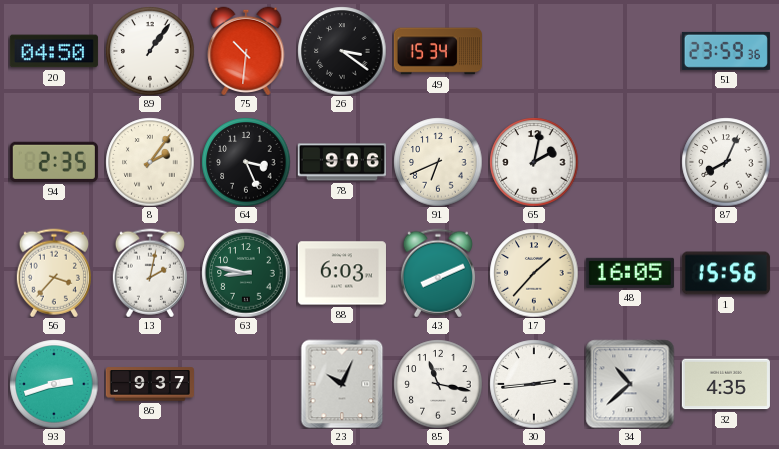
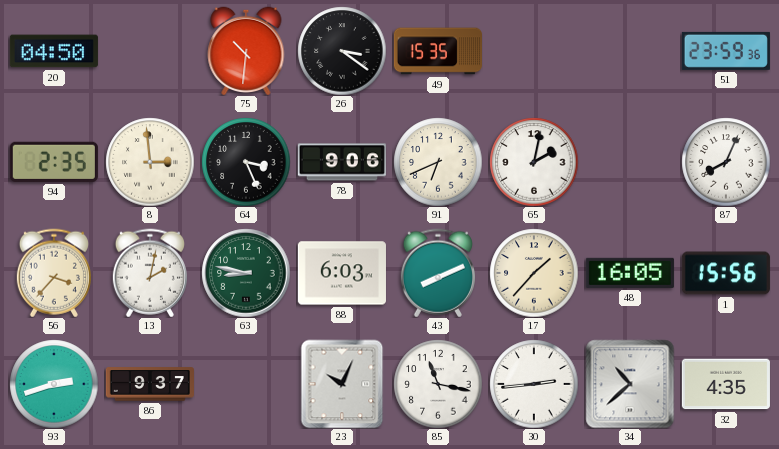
89: 1:06 -> none
49: 15:34 -> 15:35
8: 2:06 -> 2:59
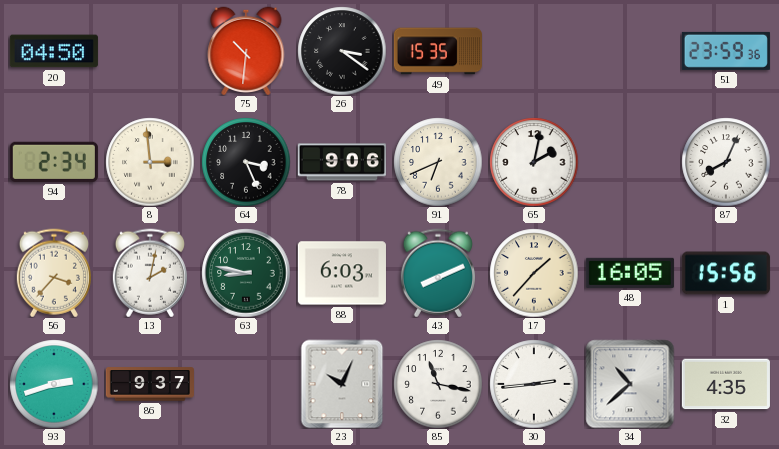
94: 2:35 -> 2:34
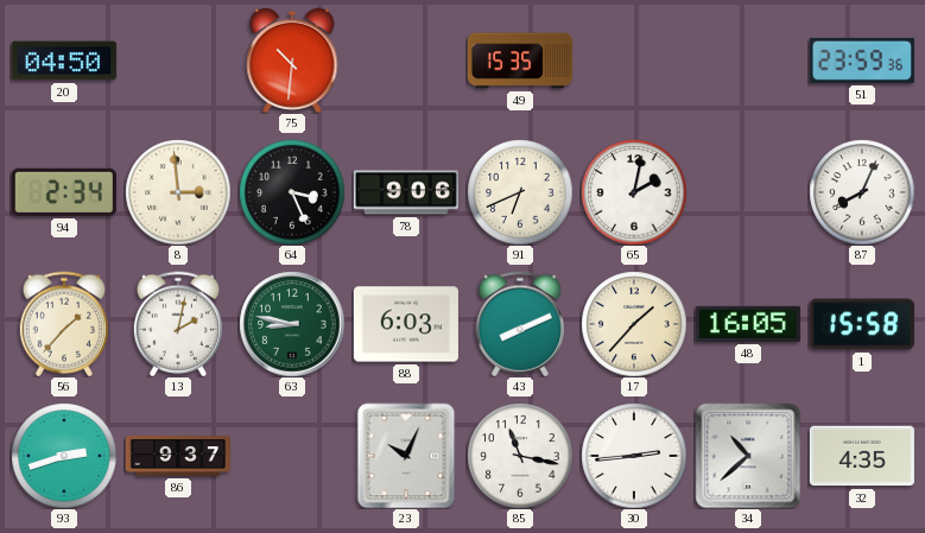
26: 3:21 -> none
56: 3:37 -> 1:37
1: 15:56 -> 15:58
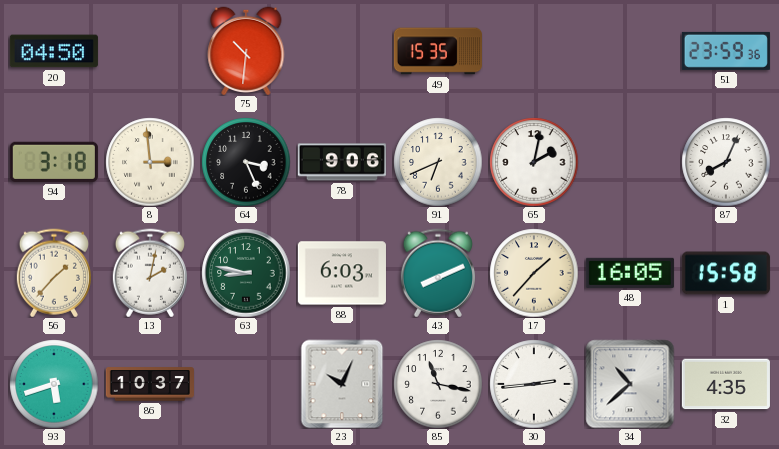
94: 2:34 -> 3:18
93: 2:42 -> 5:42
86: 9:37 -> 10:37
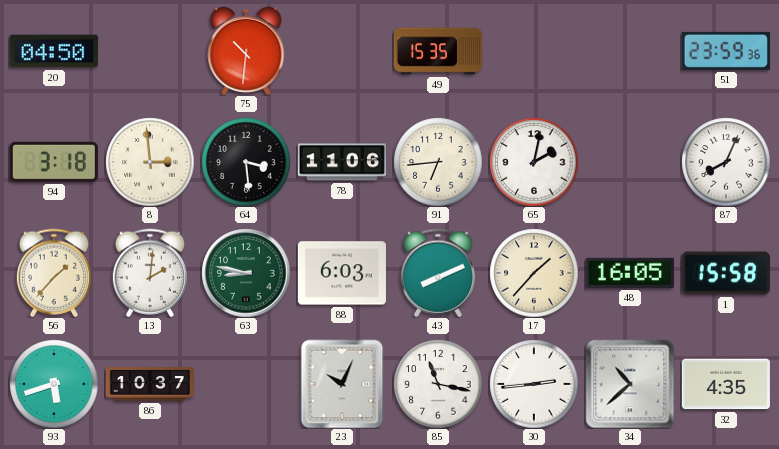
64: 3:26 -> 3:29
78: 9:06 -> 11:06
91: 6:41 -> 6:44
13: 2:02 -> 2:01
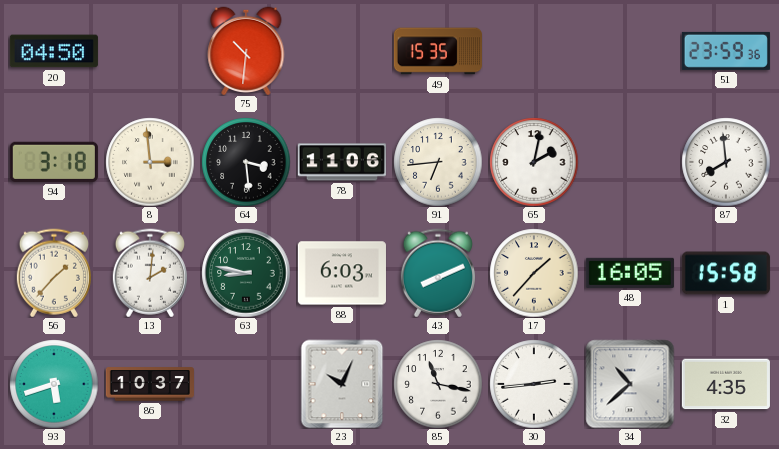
87: 8:04 -> 7:59
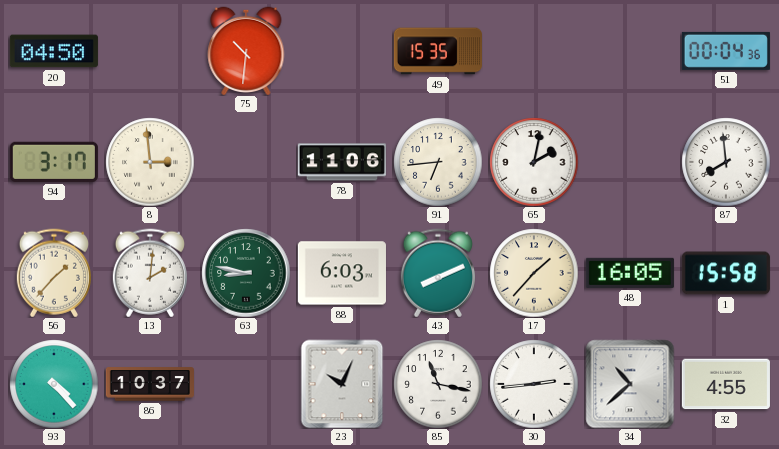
51: 23:59 -> 00:04
94: 3:18 -> 3:17
64: 3:29 -> none
93: 5:42 -> 4:23
32: 4:35 -> 4:55
